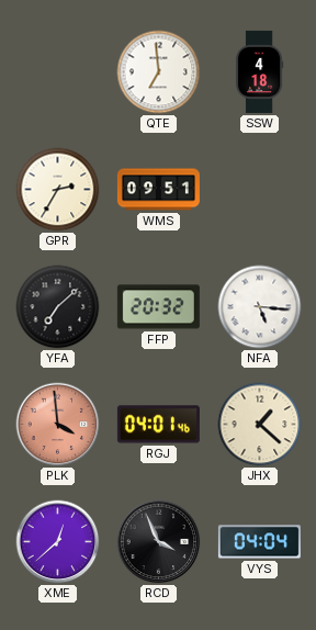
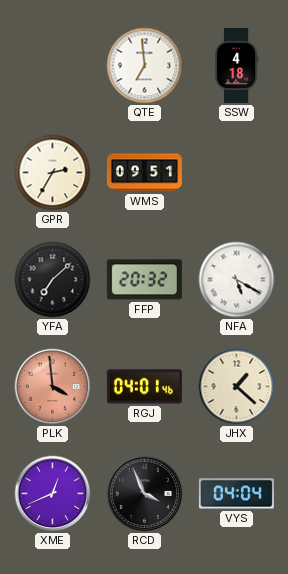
NFA: 5:16 -> 5:20
XME: 12:38 -> 12:41
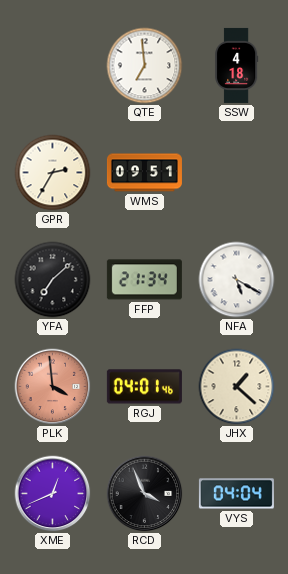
FFP: 20:32 -> 21:34
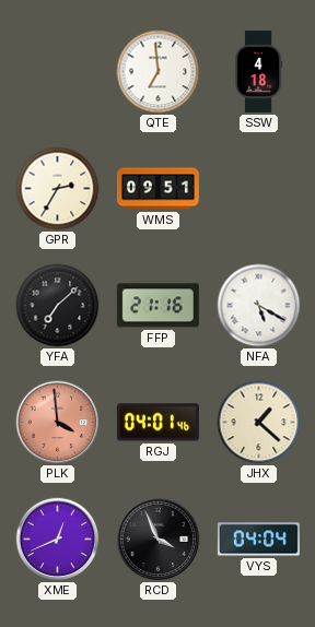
FFP: 21:34 -> 21:16
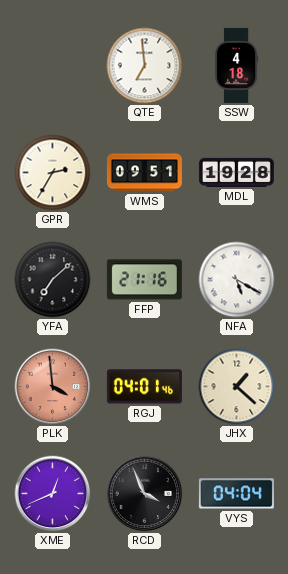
MDL: none -> 19:28
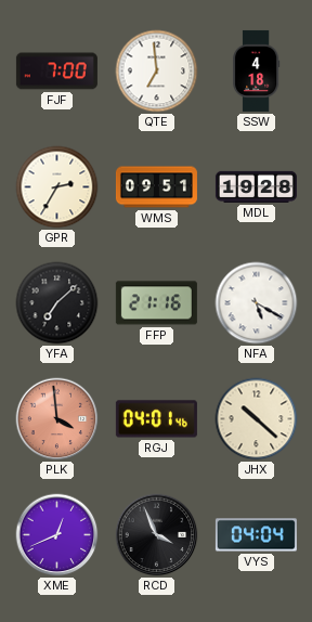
FJF: none -> 7:00
JHX: 1:22 -> 10:22
